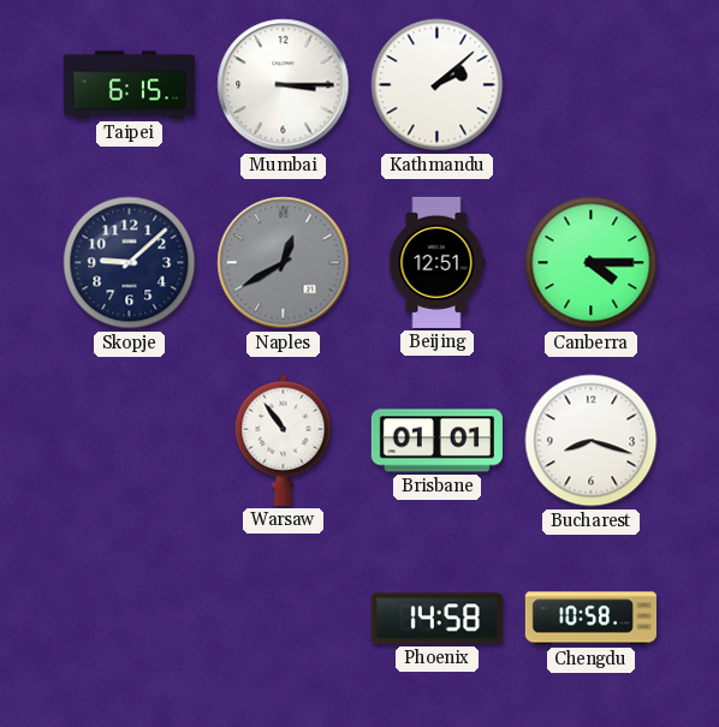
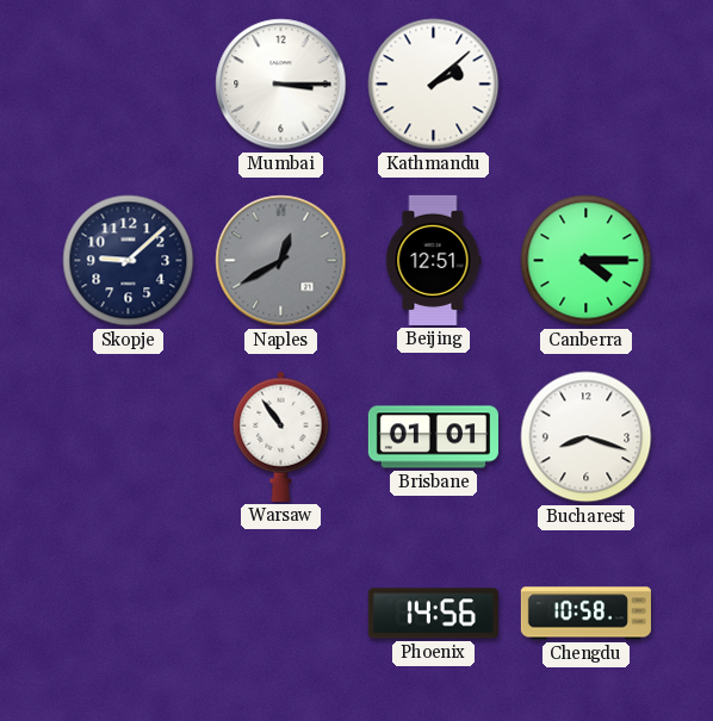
Taipei: 6:15 -> none
Phoenix: 14:58 -> 14:56
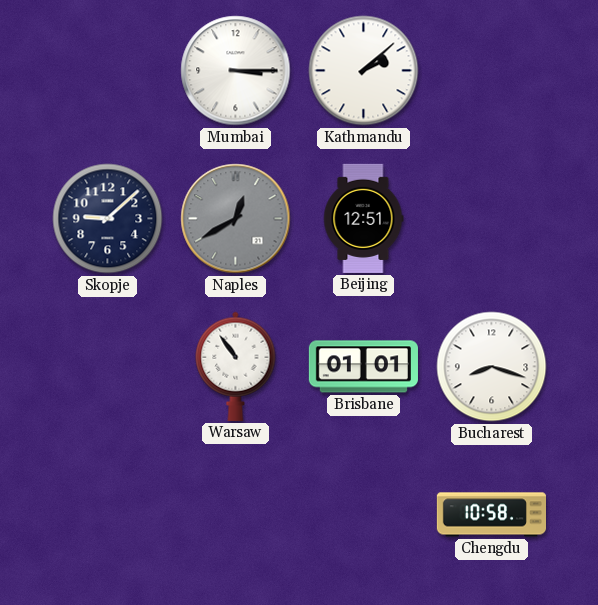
Canberra: 4:15 -> none
Phoenix: 14:56 -> none
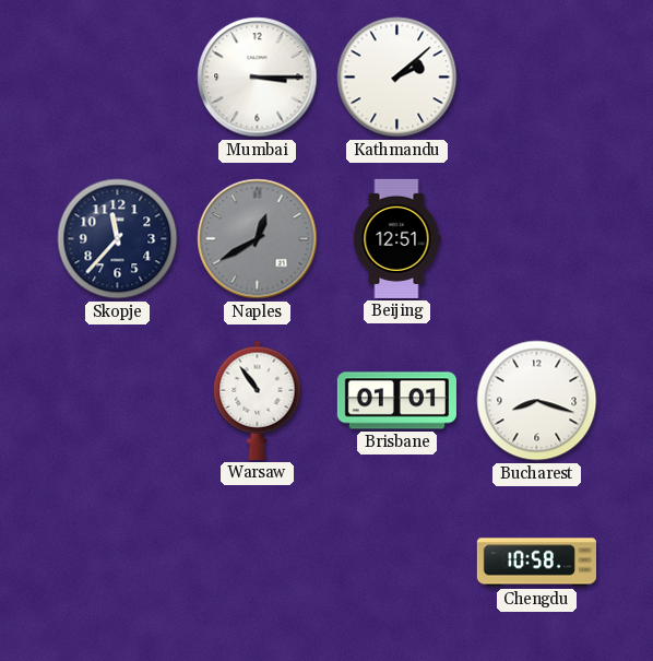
Skopje: 9:08 -> 11:37
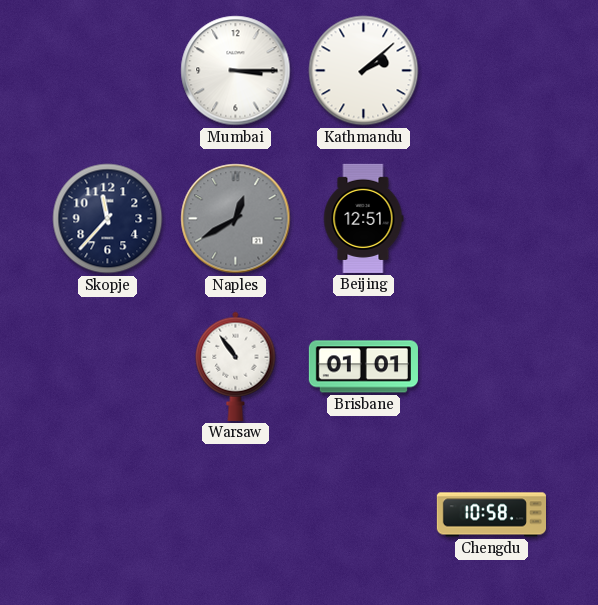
Bucharest: 8:18 -> none
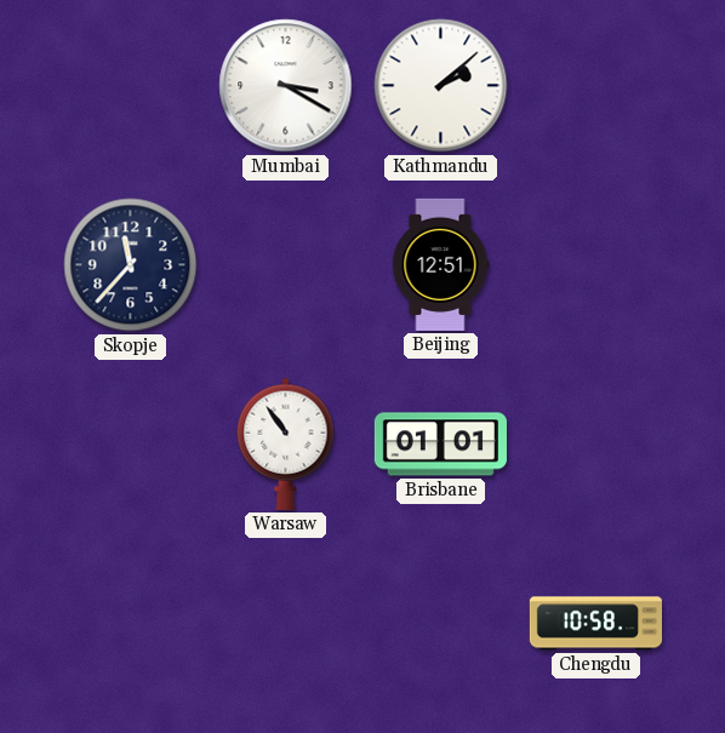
Mumbai: 3:15 -> 3:20
Naples: 12:40 -> none
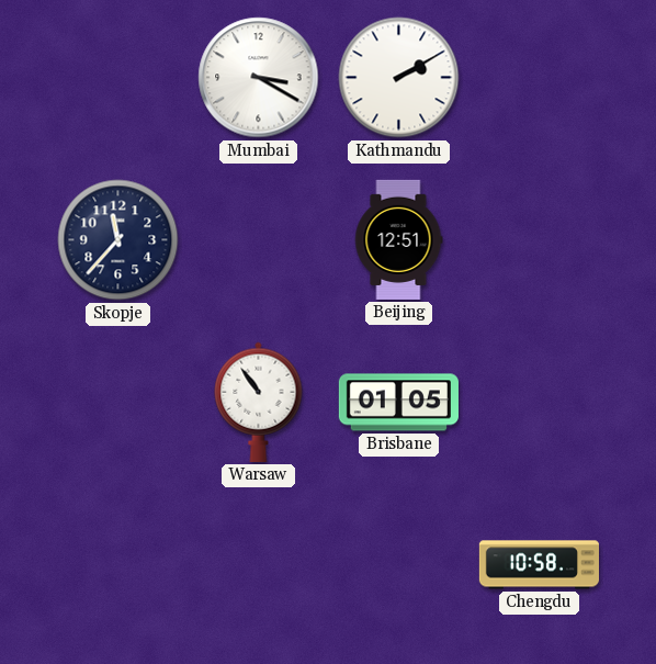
Kathmandu: 2:08 -> 2:10
Brisbane: 01:01 -> 01:05
